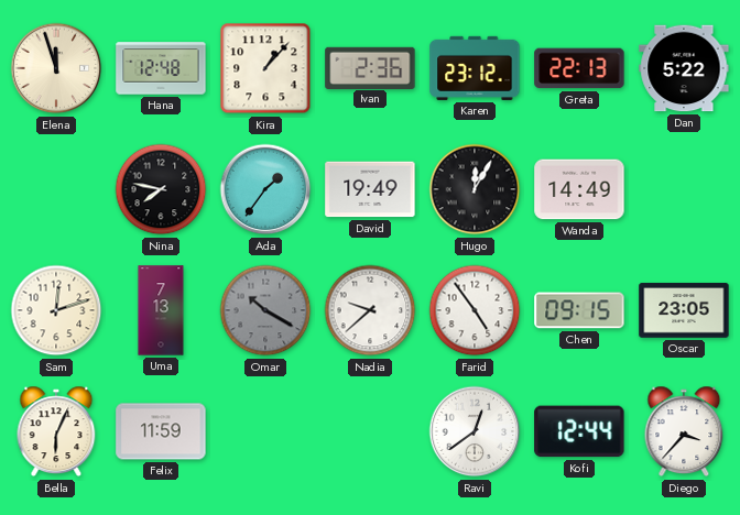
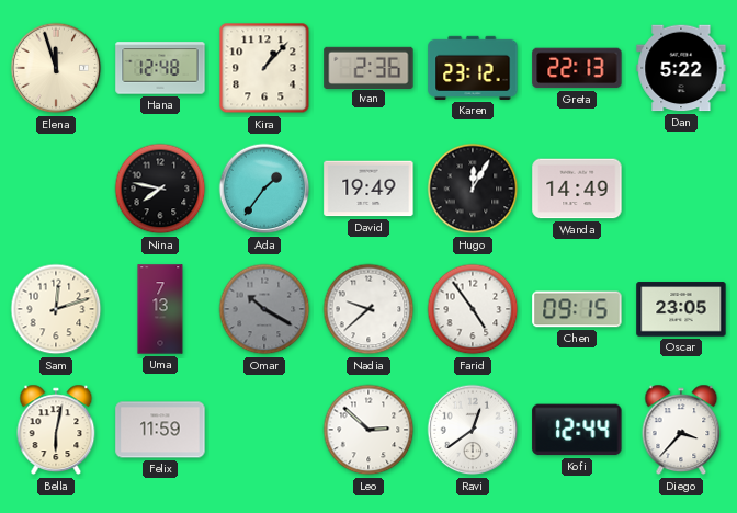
Bella: 6:04 -> 6:02
Leo: none -> 2:52
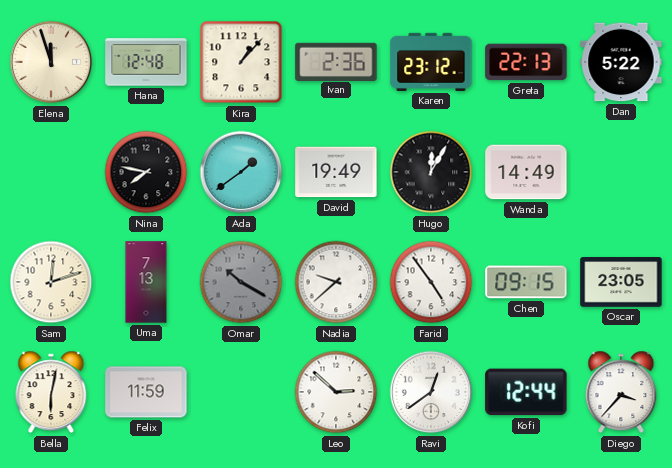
Ada: 1:36 -> 1:39
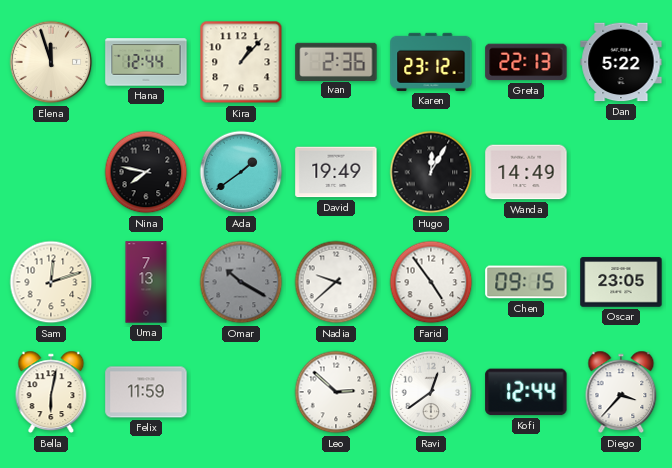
Hana: 12:48 -> 12:44
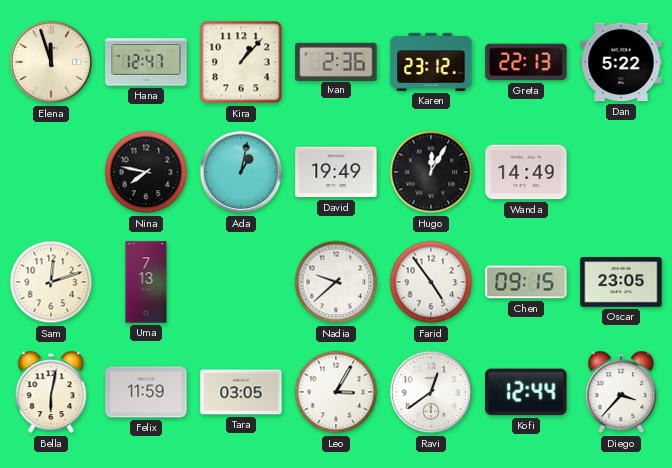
Hana: 12:44 -> 12:47
Ada: 1:39 -> 1:02
Omar: 10:20 -> none
Tara: none -> 03:05
Leo: 2:52 -> 3:05
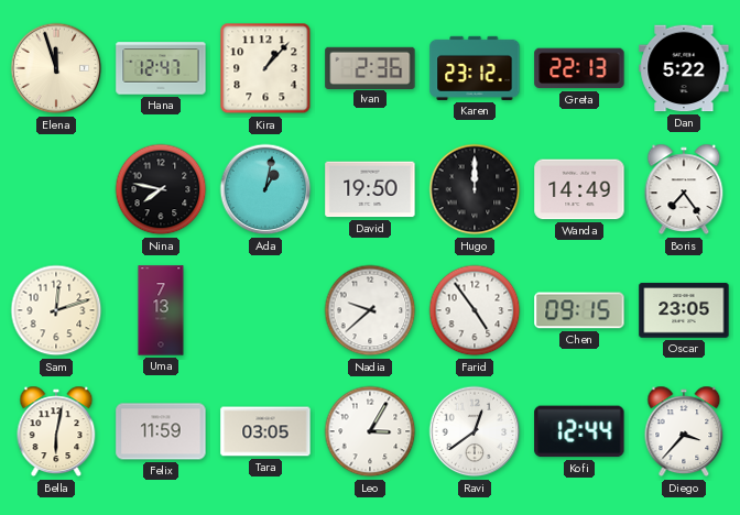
David: 19:49 -> 19:50
Hugo: 12:05 -> 12:00
Boris: none -> 7:24
